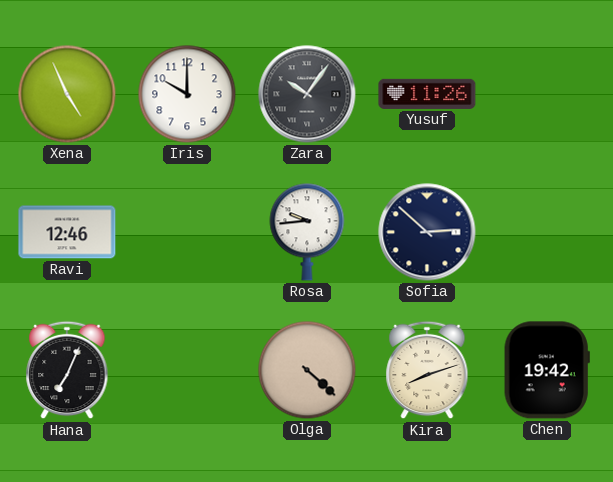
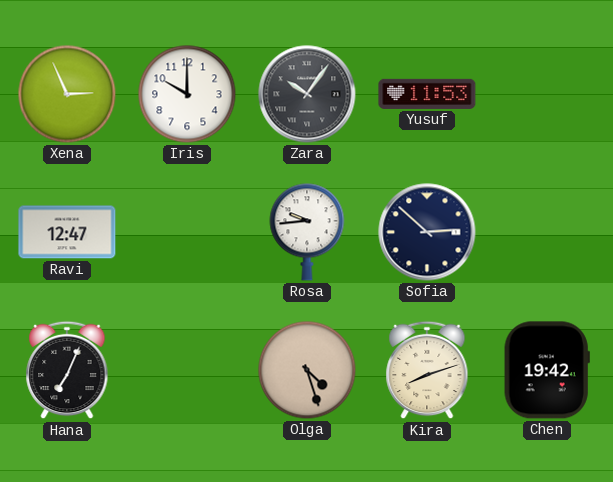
Xena: 4:56 -> 2:56
Yusuf: 11:26 -> 11:53
Ravi: 12:46 -> 12:47
Olga: 4:22 -> 4:27
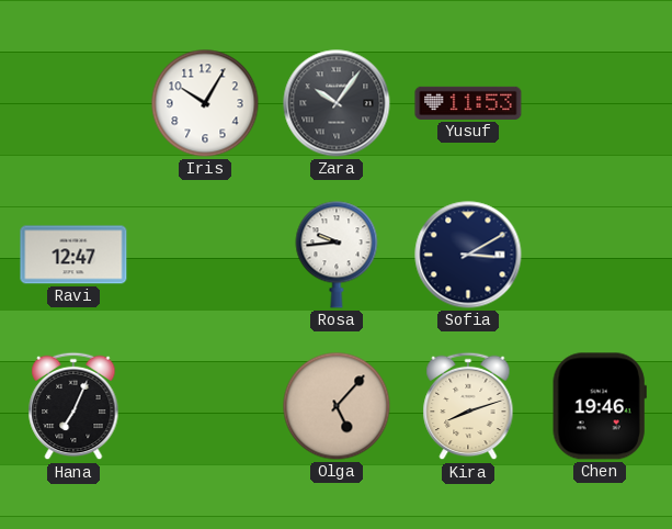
Xena: 2:56 -> none
Iris: 10:00 -> 10:05
Sofia: 2:52 -> 3:10
Olga: 4:27 -> 5:07
Chen: 19:42 -> 19:46
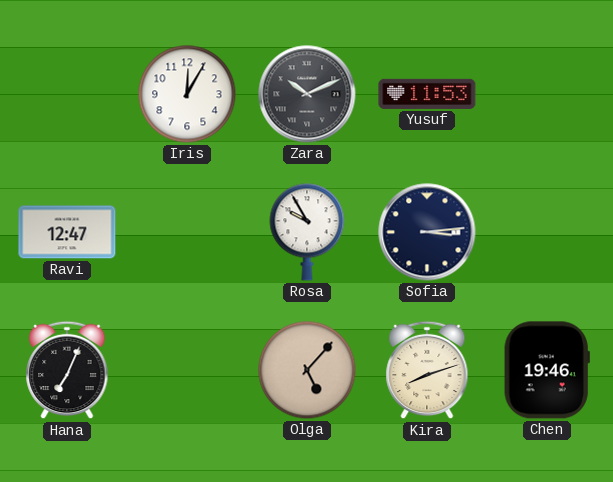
Iris: 10:05 -> 12:05
Zara: 10:06 -> 10:11
Rosa: 9:44 -> 9:55
Sofia: 3:10 -> 3:14
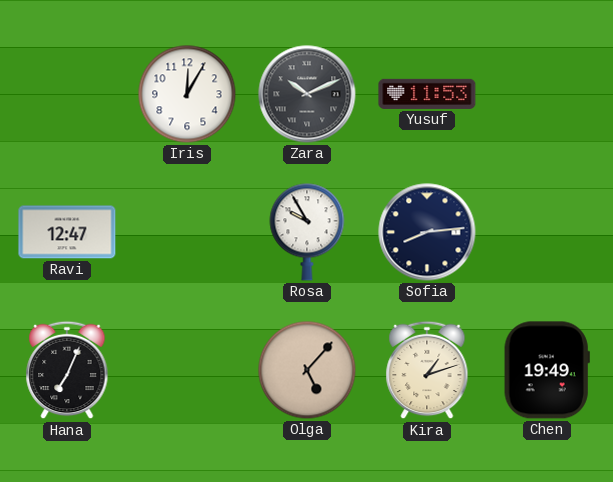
Sofia: 3:14 -> 8:14
Kira: 8:12 -> 1:12
Chen: 19:46 -> 19:49
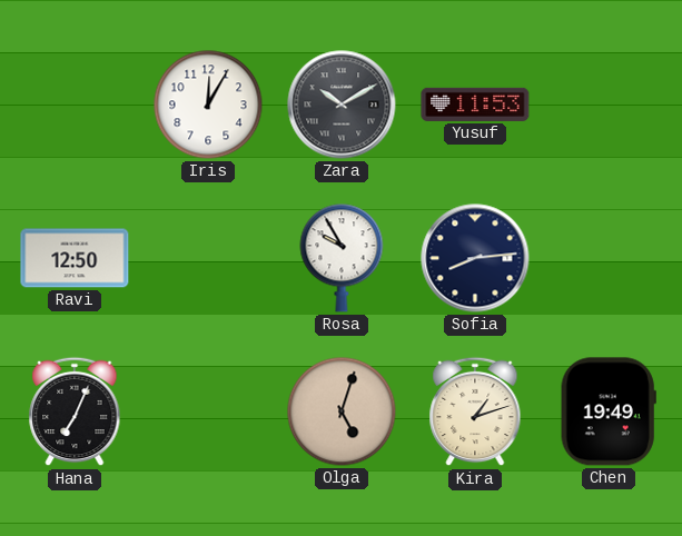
Zara: 10:11 -> 10:10
Ravi: 12:47 -> 12:50
Olga: 5:07 -> 5:03
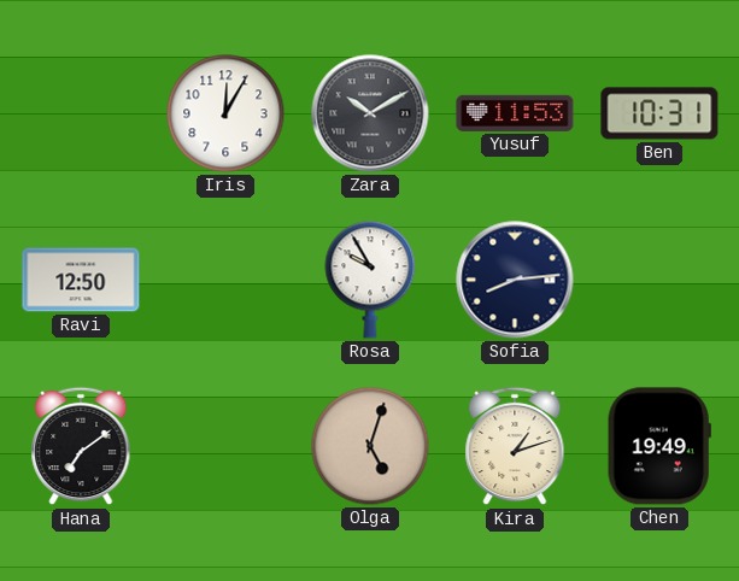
Ben: none -> 10:31
Hana: 7:04 -> 7:09
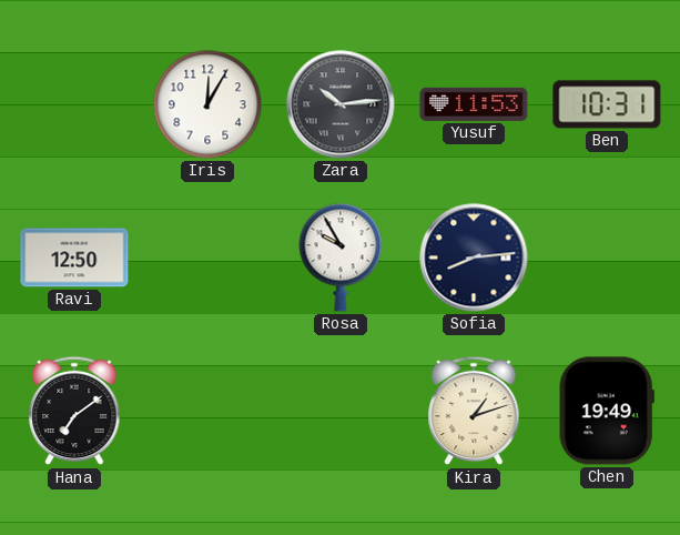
Zara: 10:10 -> 10:14
Olga: 5:03 -> none
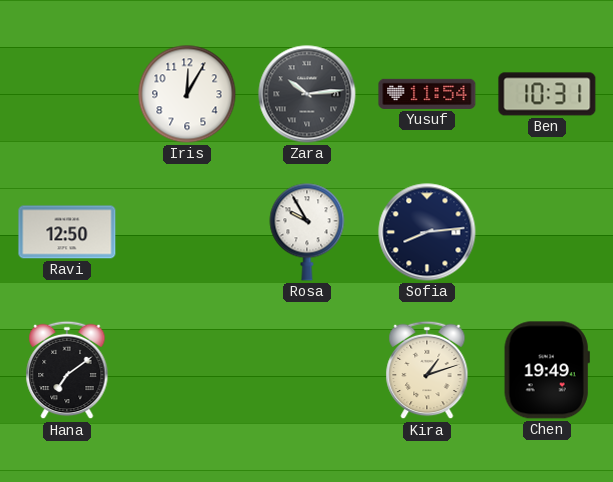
Yusuf: 11:53 -> 11:54
